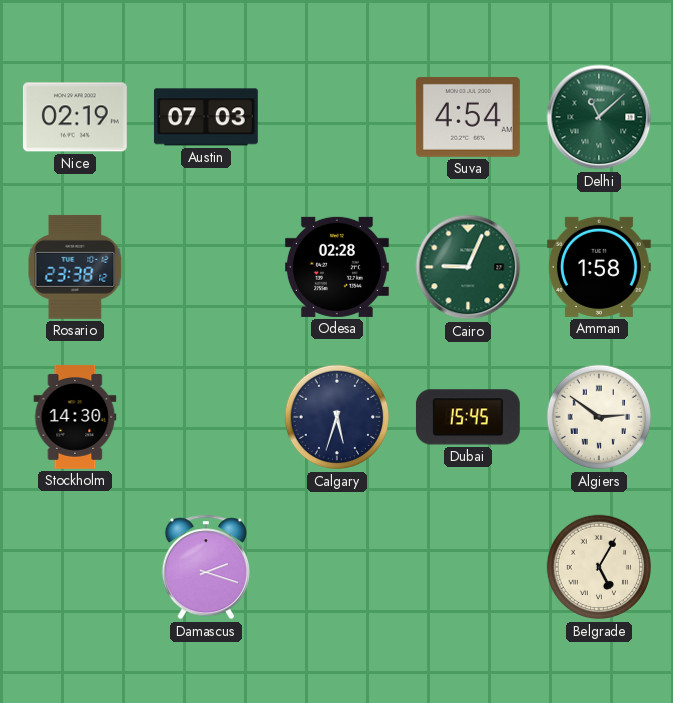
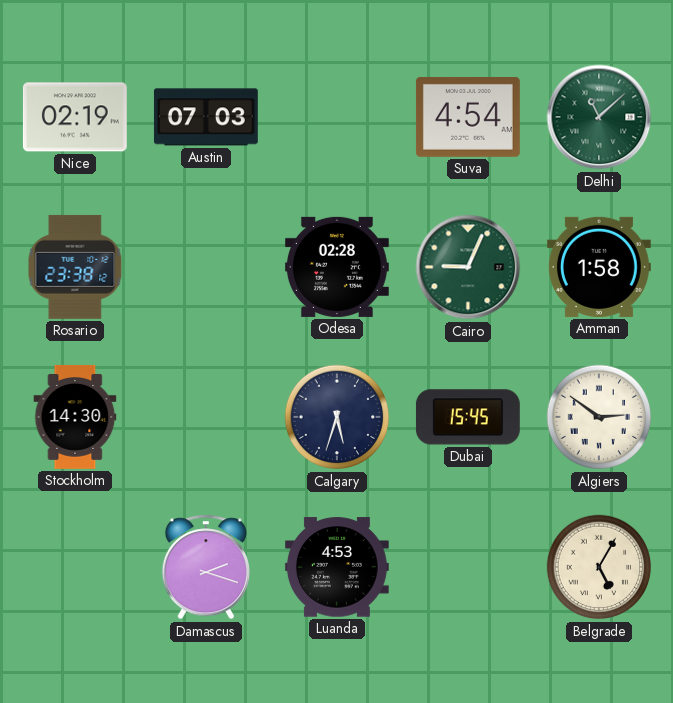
Luanda: none -> 4:53
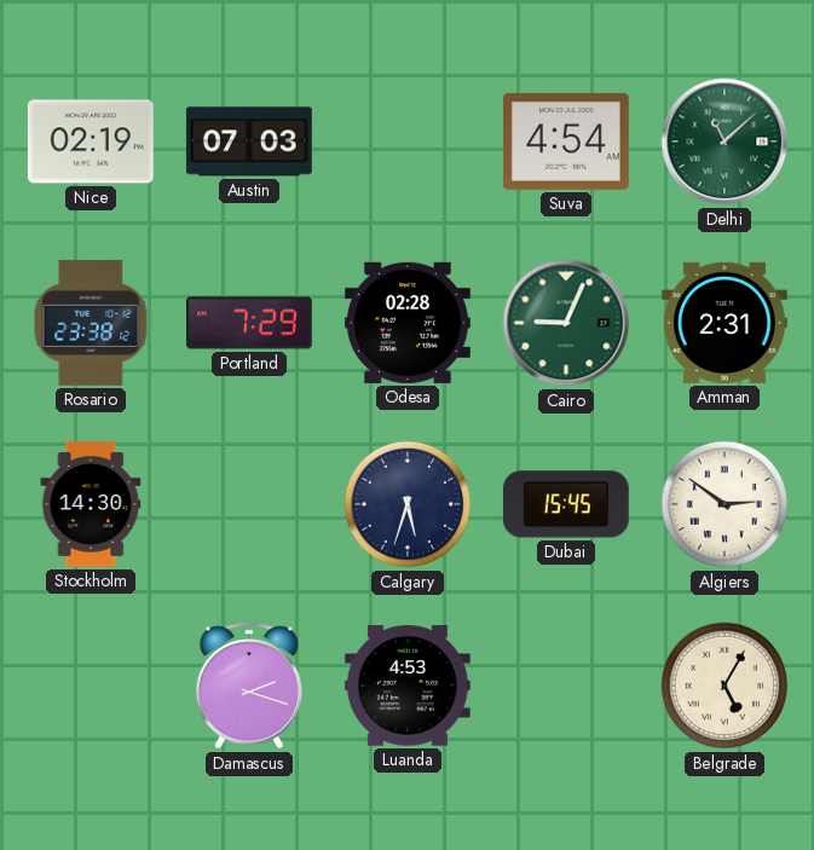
Portland: none -> 7:29
Amman: 1:58 -> 2:31
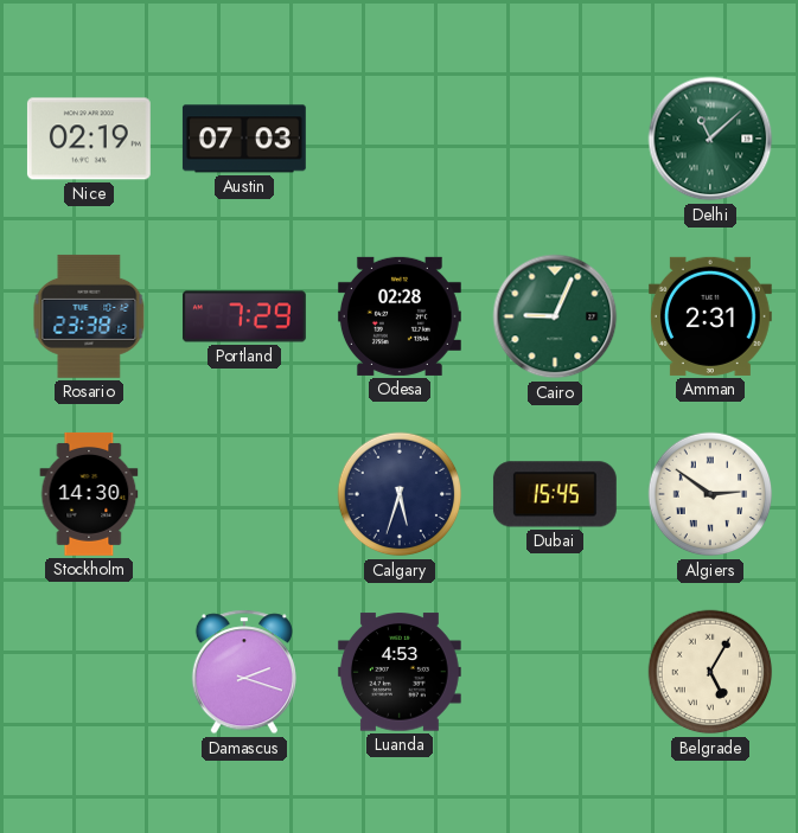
Suva: 4:54 -> none
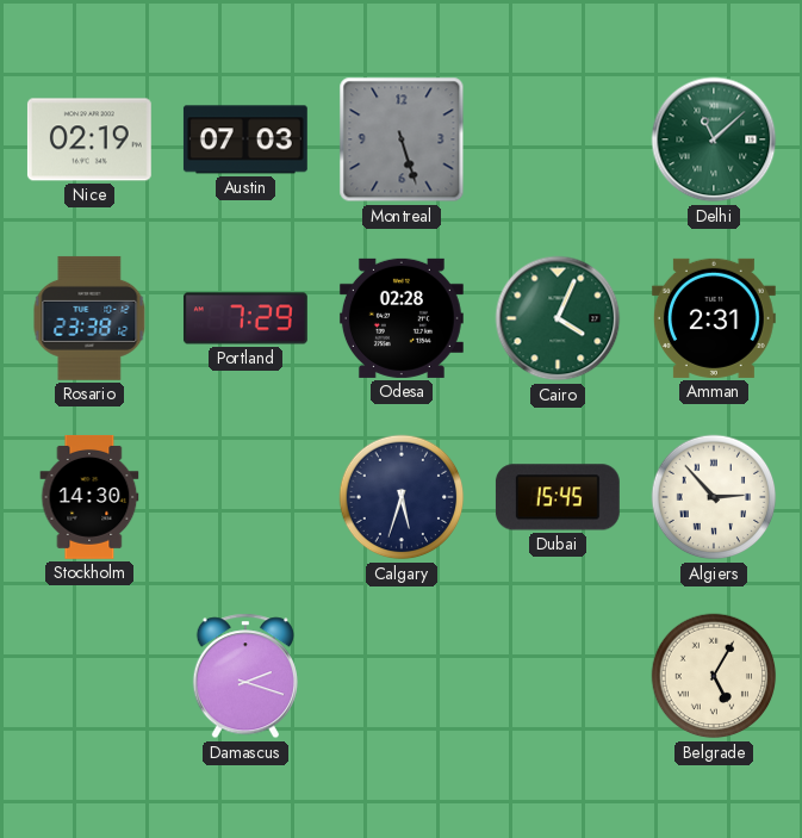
Montreal: none -> 5:27
Cairo: 9:04 -> 4:04
Algiers: 2:51 -> 2:53
Luanda: 4:53 -> none
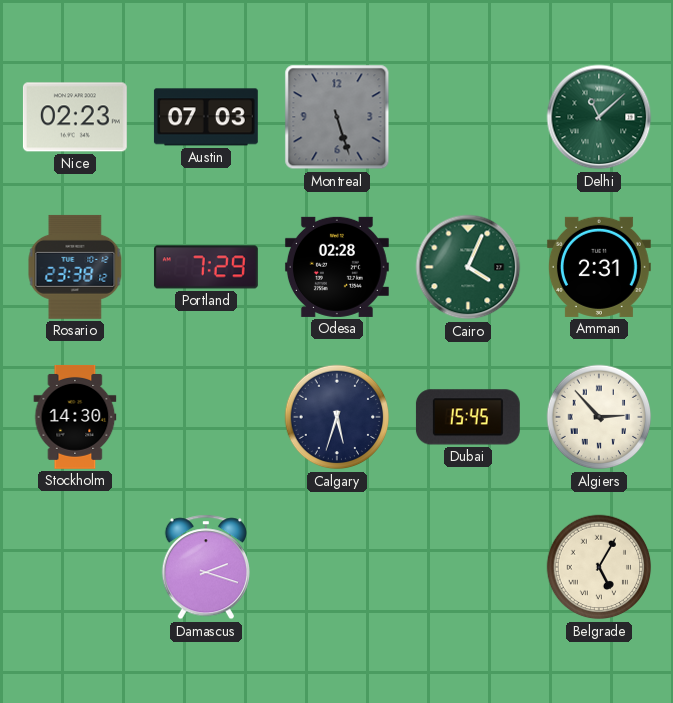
Nice: 02:19 -> 02:23
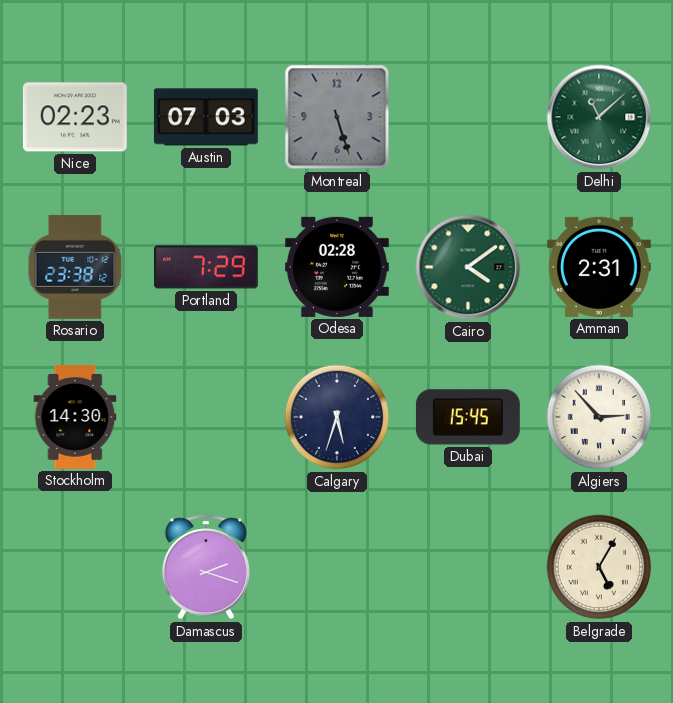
Cairo: 4:04 -> 4:09
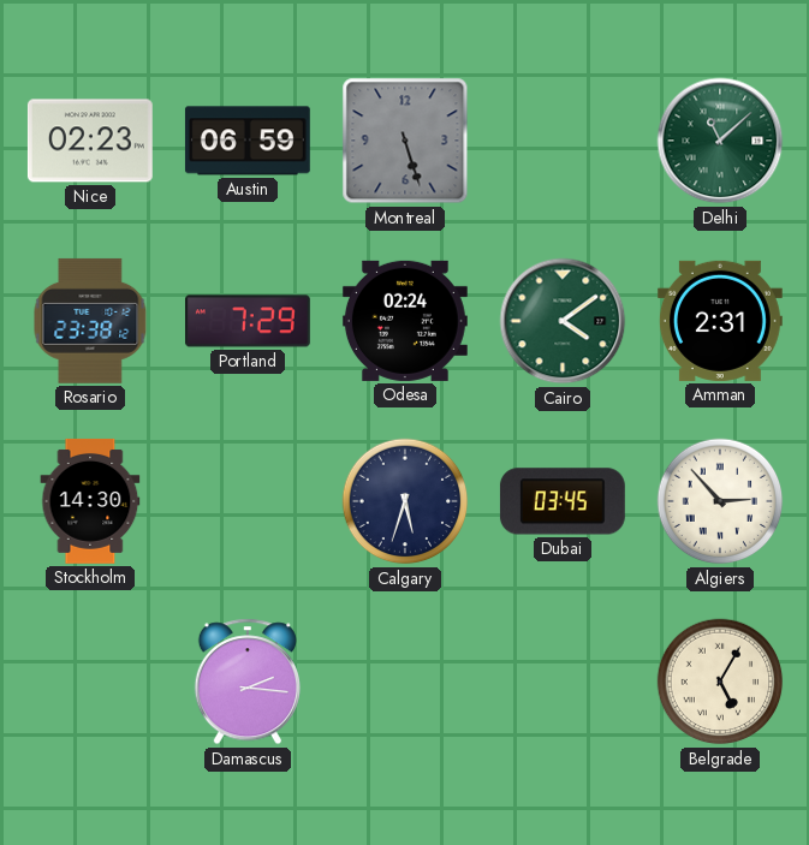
Austin: 07:03 -> 06:59
Odesa: 02:28 -> 02:24
Dubai: 15:45 -> 03:45
Damascus: 2:18 -> 2:16
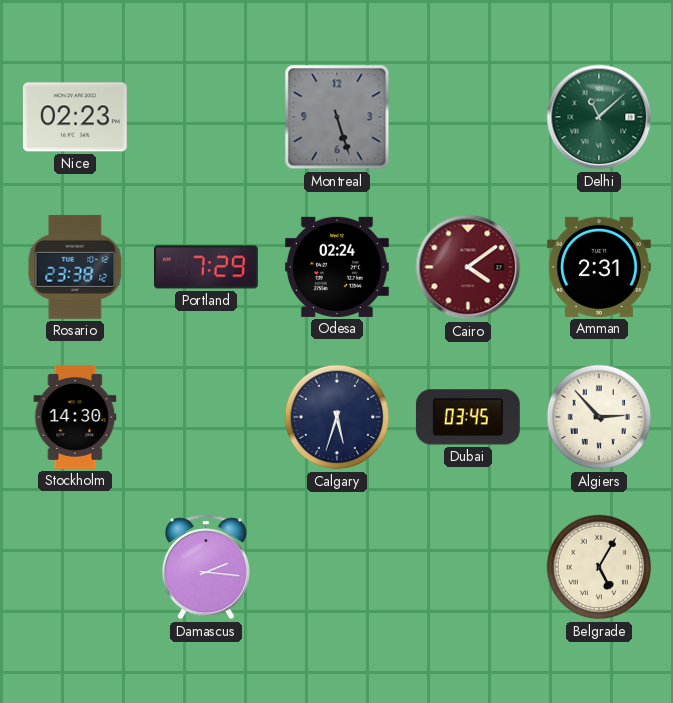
Austin: 06:59 -> none
Cairo dial: green -> burgundy
